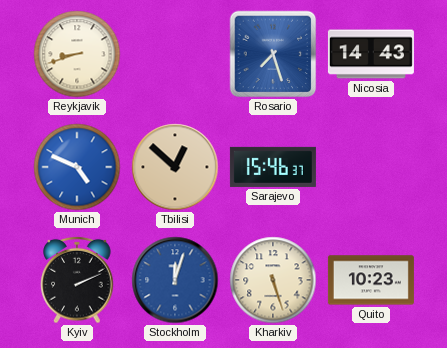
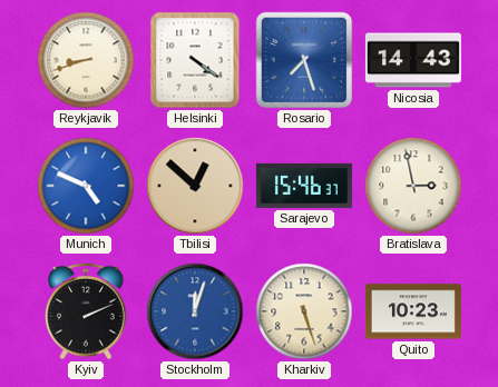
Helsinki: none -> 4:21
Bratislava: none -> 2:58
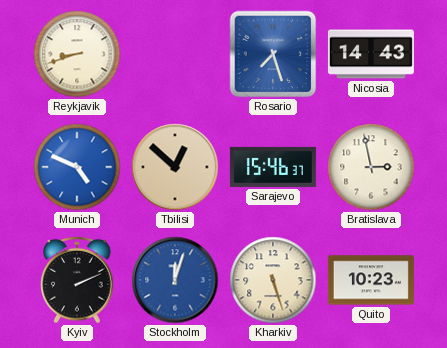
Helsinki: 4:21 -> none
